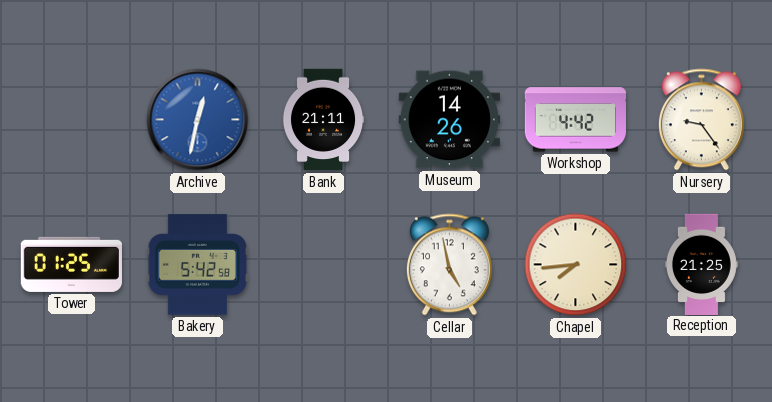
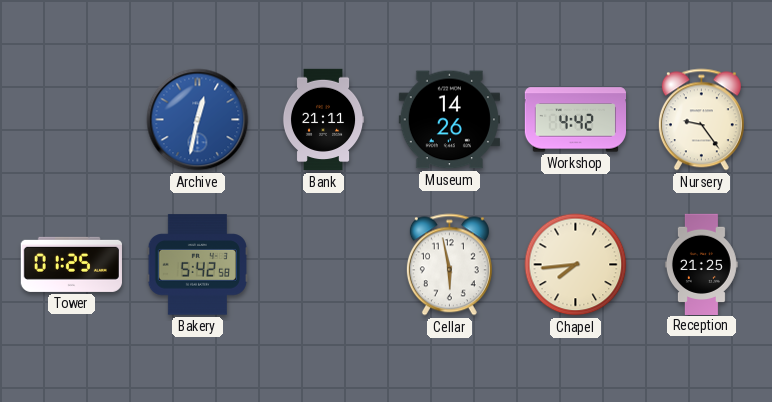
Cellar: 4:58 -> 5:58
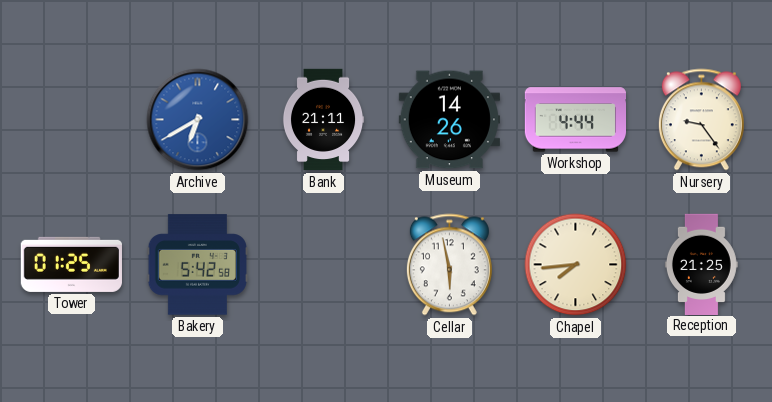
Archive: 12:32 -> 6:40
Workshop: 4:42 -> 4:44
